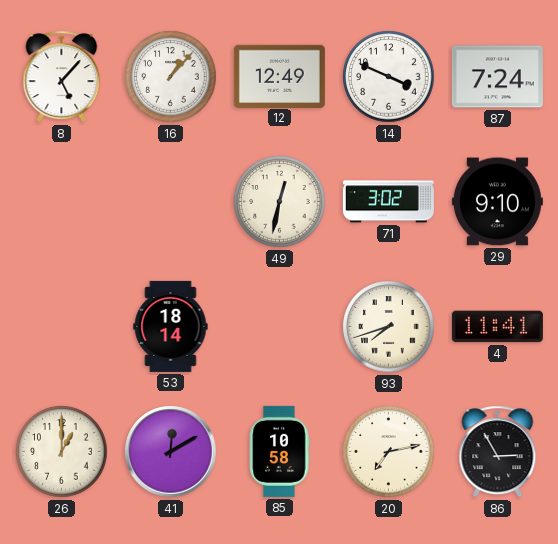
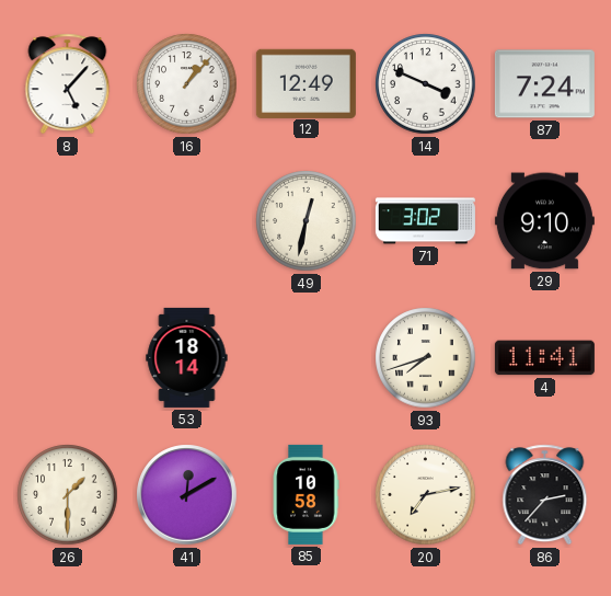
26: 1:00 -> 1:30
86: 2:55 -> 2:37
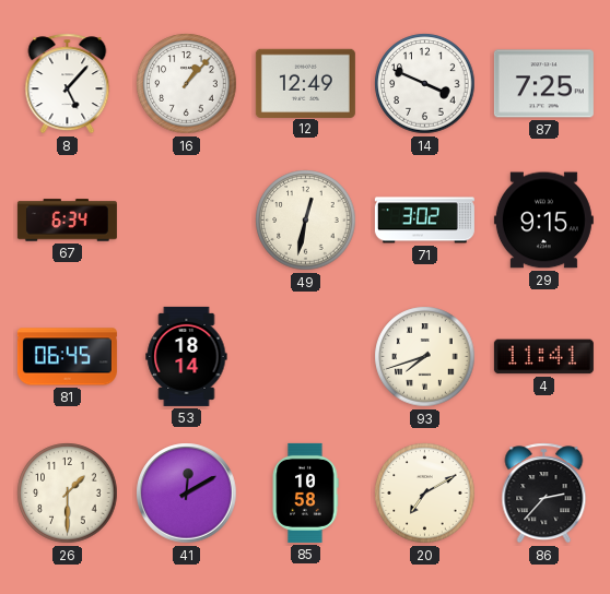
87: 7:24 -> 7:25
67: none -> 6:34
29: 9:10 -> 9:15
81: none -> 06:45
20: 7:13 -> 7:10
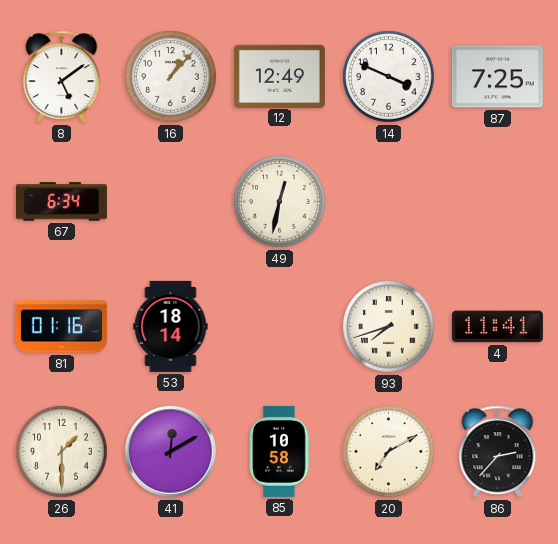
8: 5:07 -> 5:09
71: 3:02 -> none
29: 9:15 -> none
81: 06:45 -> 01:16
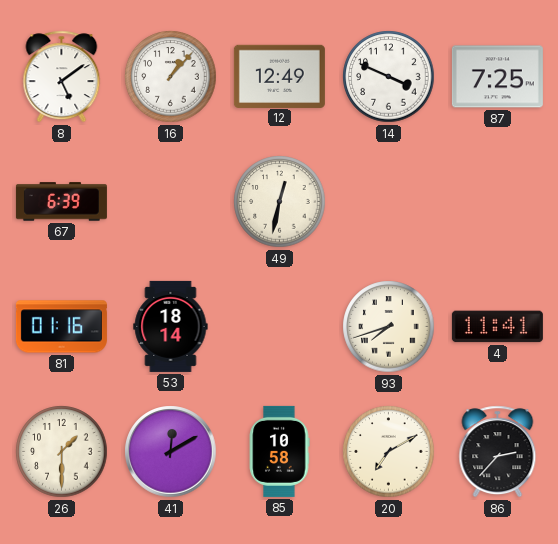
67: 6:34 -> 6:39
